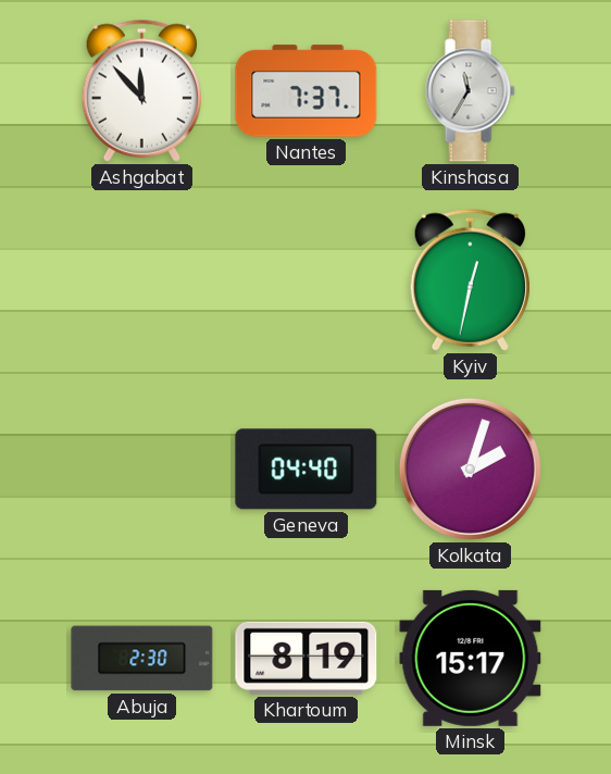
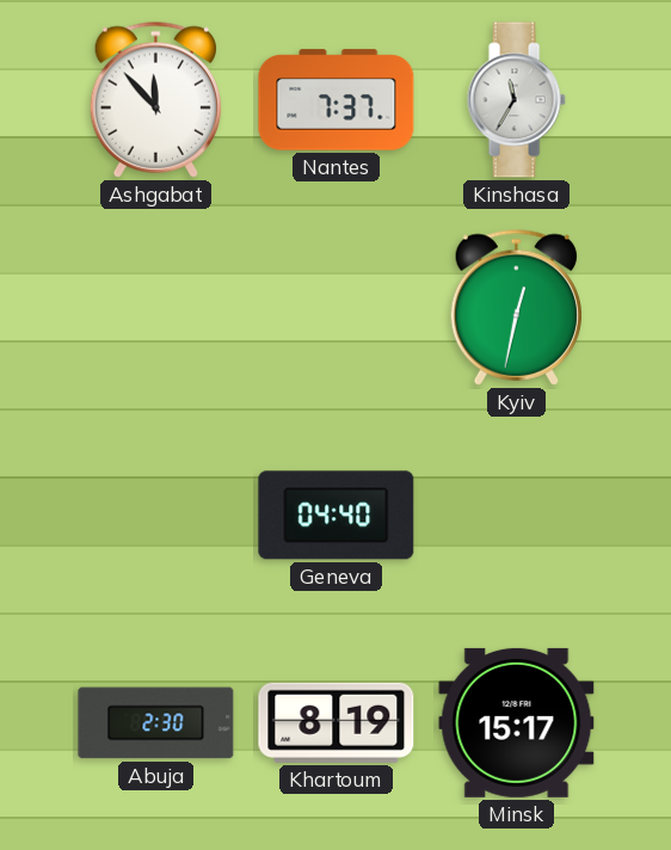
Kolkata: 2:03 -> none
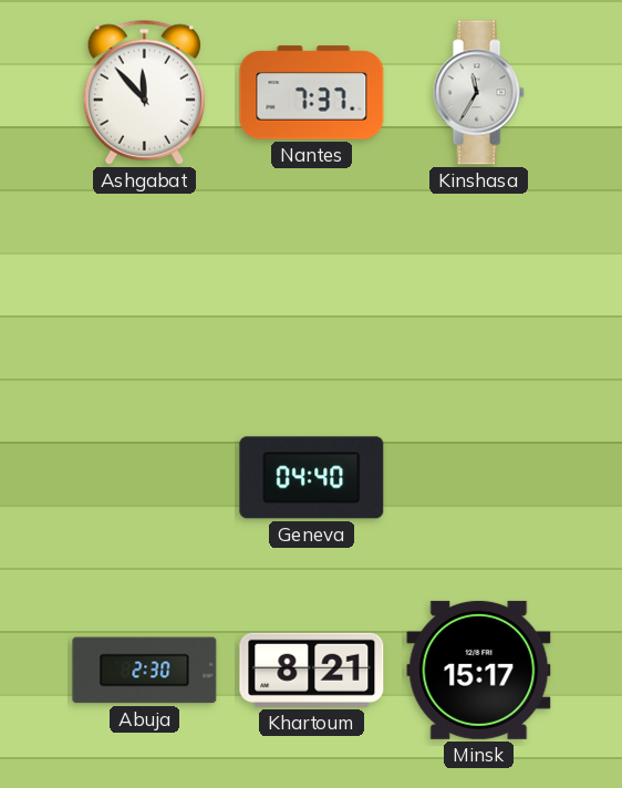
Kyiv: 12:32 -> none
Khartoum: 8:19 -> 8:21
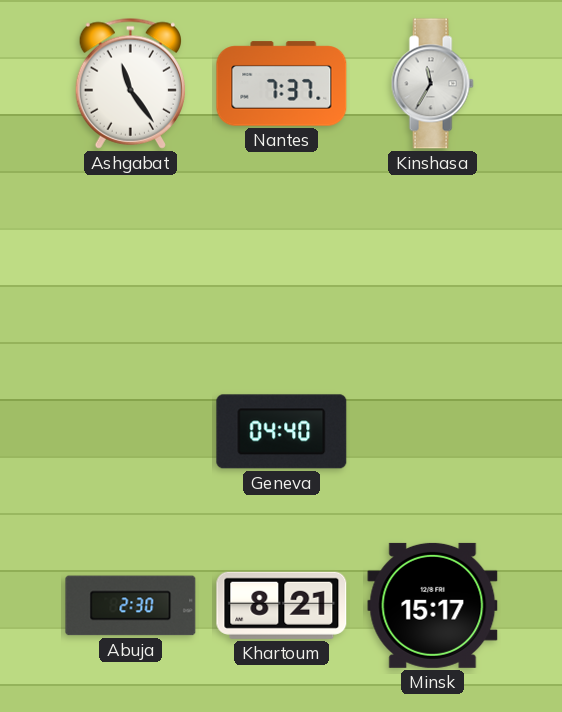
Ashgabat: 11:53 -> 11:24
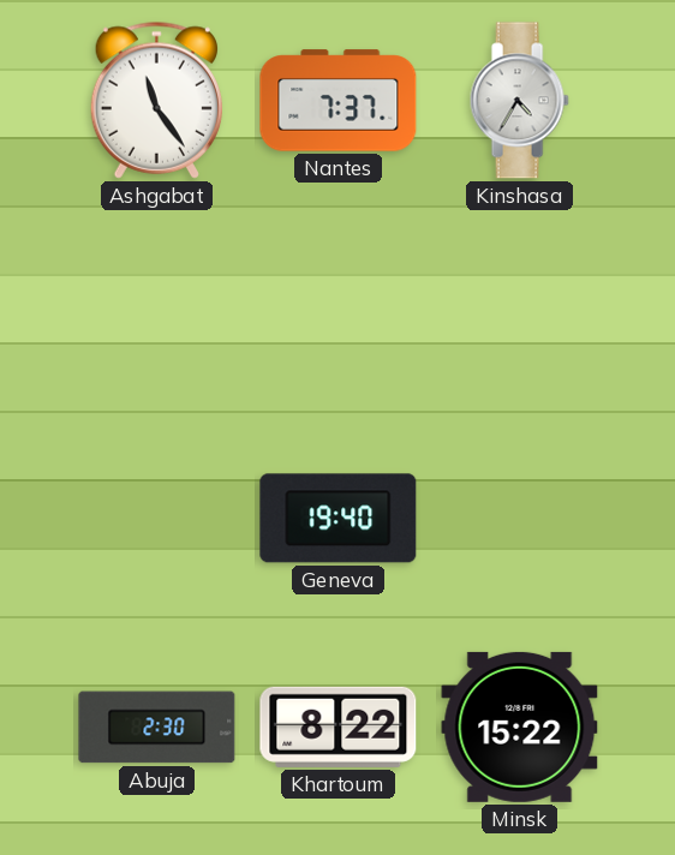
Kinshasa: 11:35 -> 4:35
Geneva: 04:40 -> 19:40
Khartoum: 8:21 -> 8:22
Minsk: 15:17 -> 15:22
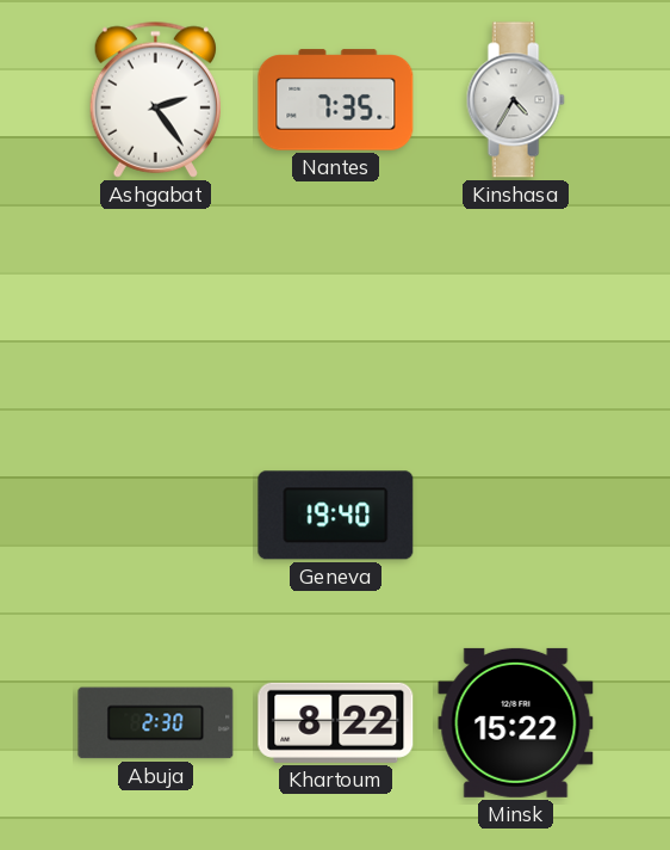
Ashgabat: 11:24 -> 2:24
Nantes: 7:37 -> 7:35
